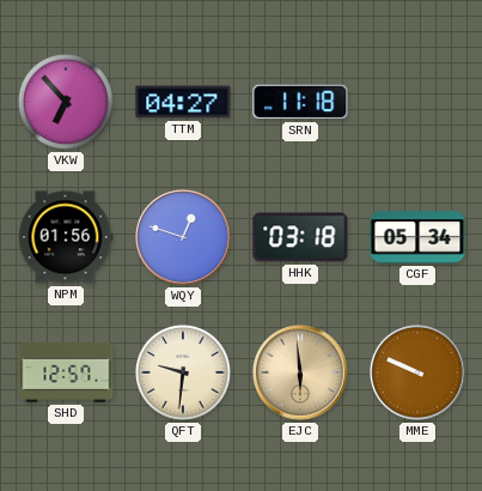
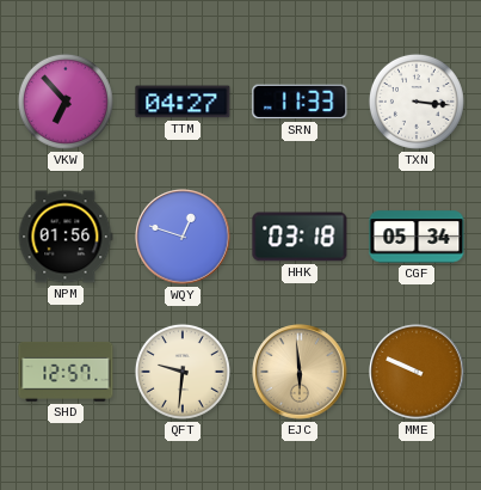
SRN: 11:18 -> 11:33
TXN: none -> 3:16
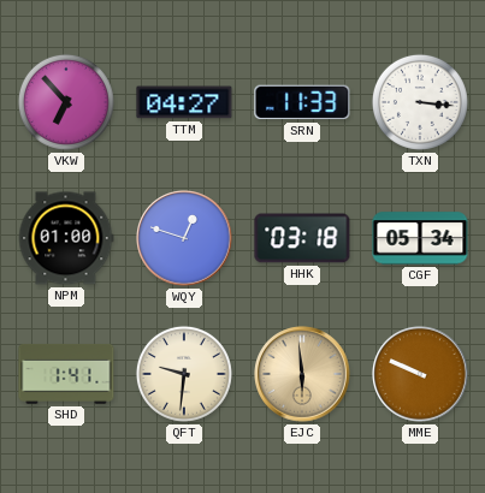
NPM: 01:56 -> 01:00
SHD: 12:57 -> 1:41
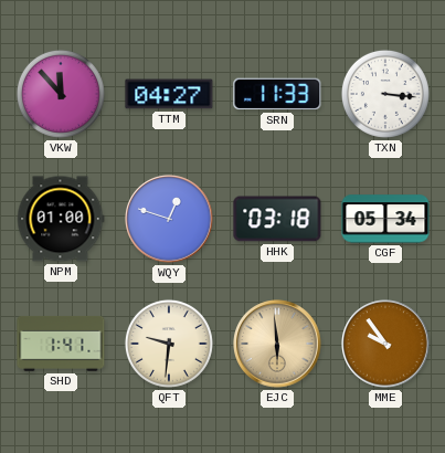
VKW: 6:53 -> 11:53
MME: 9:49 -> 9:54
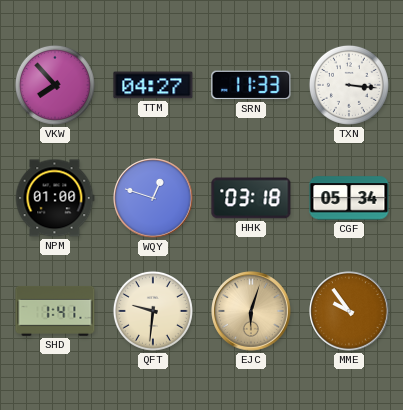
VKW: 11:53 -> 7:53
EJC: 5:59 -> 6:03
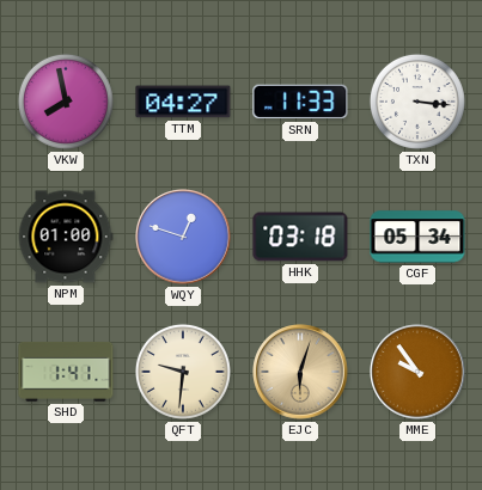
VKW: 7:53 -> 7:58
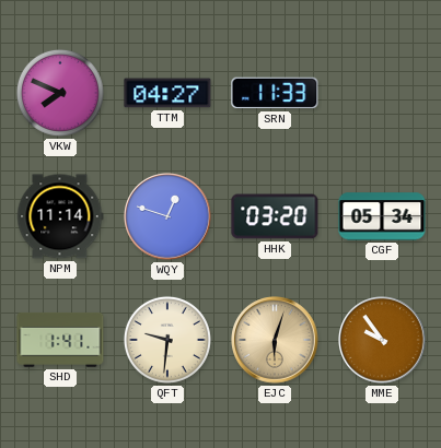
VKW: 7:58 -> 7:49
TXN: 3:16 -> none
NPM: 01:00 -> 11:14
HHK: 03:18 -> 03:20
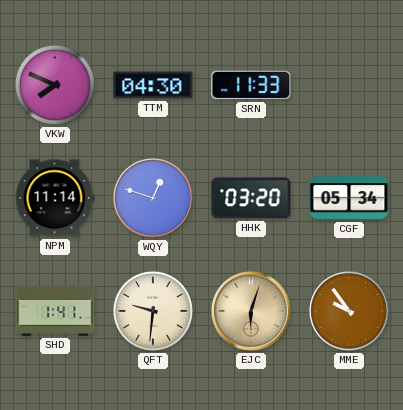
TTM: 04:27 -> 04:30
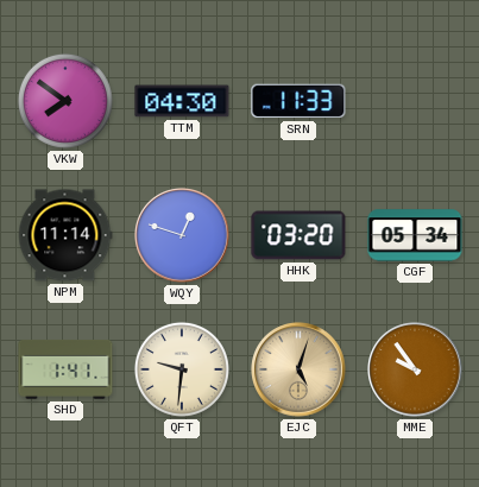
VKW: 7:49 -> 7:51
EJC: 6:03 -> 5:03
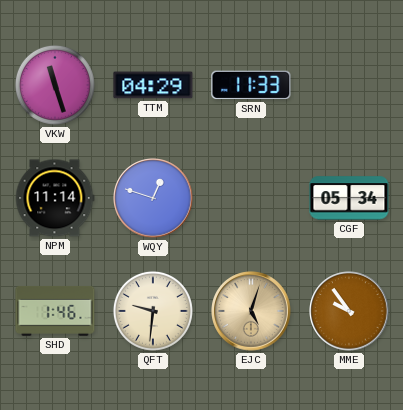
VKW: 7:51 -> 11:27
TTM: 04:30 -> 04:29
HHK: 03:20 -> none
SHD: 1:41 -> 1:46
